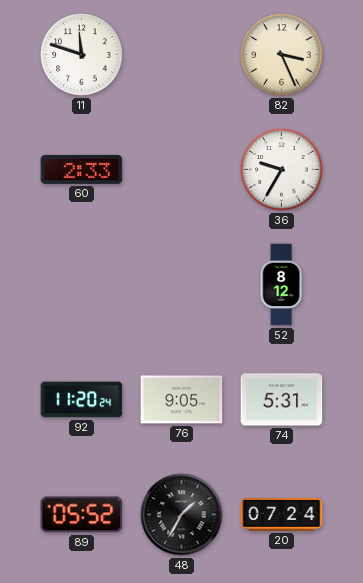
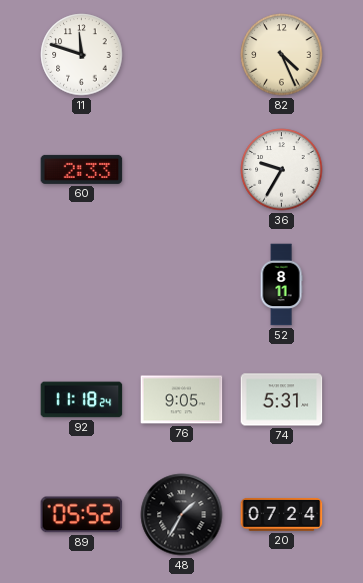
82: 3:26 -> 4:26
52: 8:12 -> 8:11
92: 11:20 -> 11:18
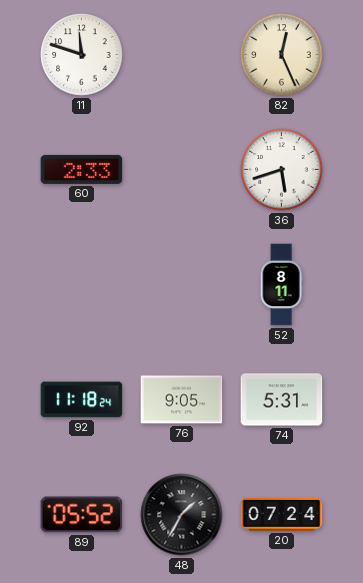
82: 4:26 -> 12:26
36: 9:35 -> 5:42
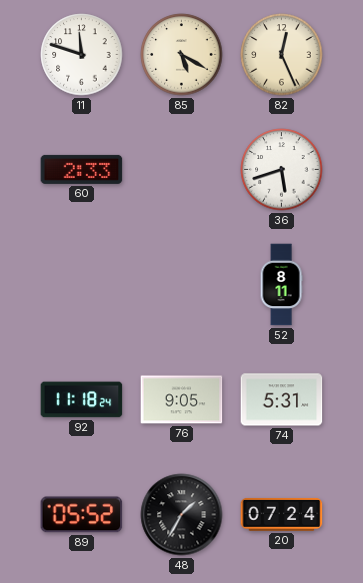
85: none -> 5:20
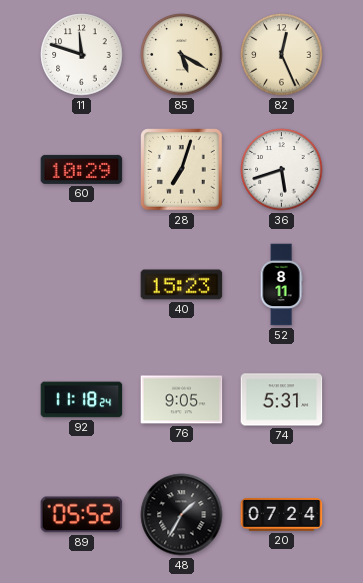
60: 2:33 -> 10:29
28: none -> 7:03
40: none -> 15:23
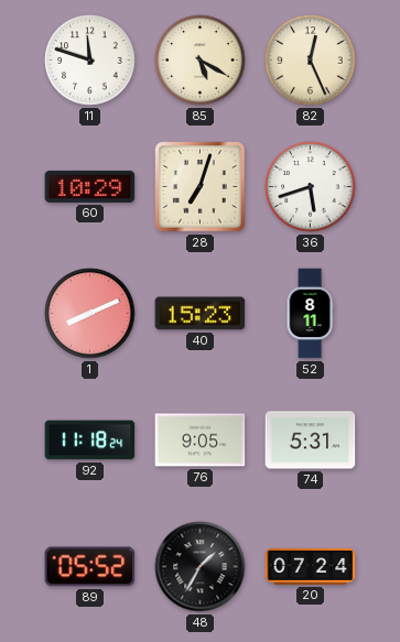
1: none -> 8:11
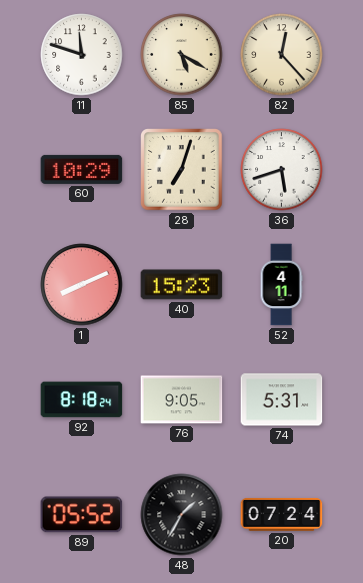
82: 12:26 -> 12:23
52: 8:11 -> 4:11
92: 11:18 -> 8:18
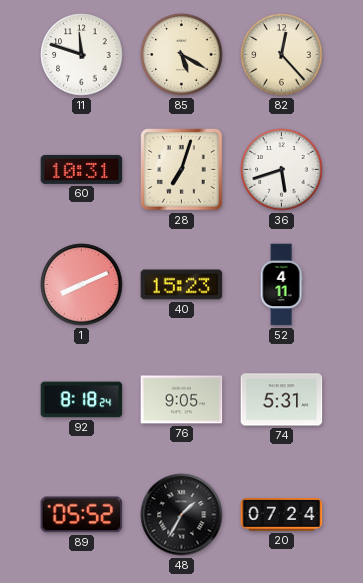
60: 10:29 -> 10:31
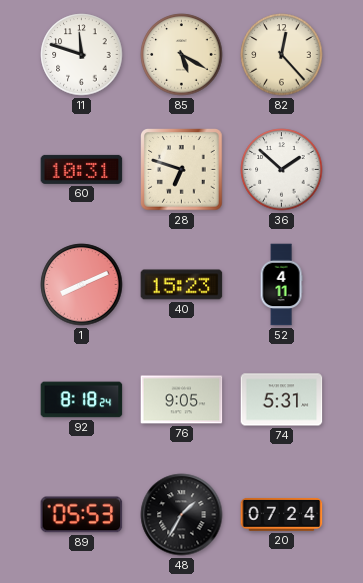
28: 7:03 -> 6:48
36: 5:42 -> 1:52
89: 05:52 -> 05:53
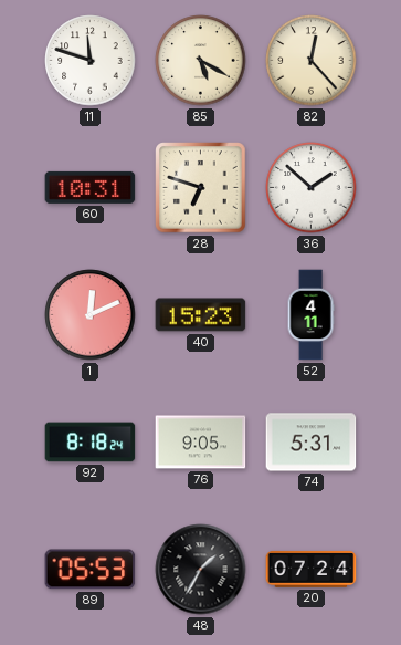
1: 8:11 -> 12:11
